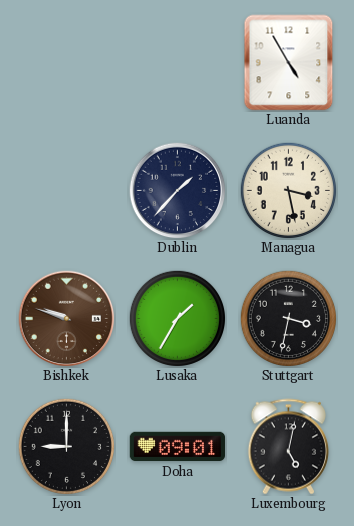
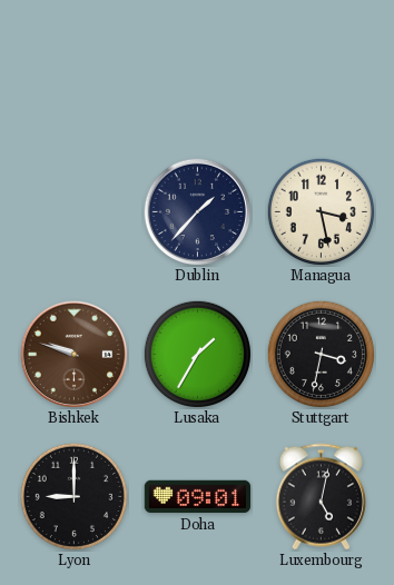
Luanda: 4:55 -> none
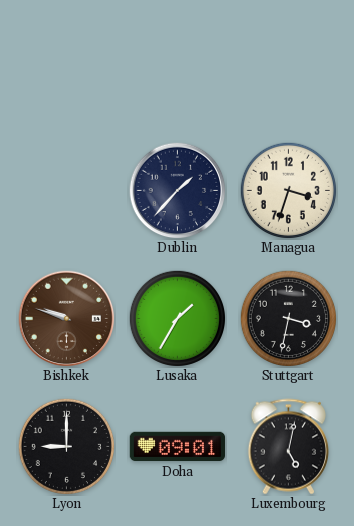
Managua: 3:28 -> 3:33
